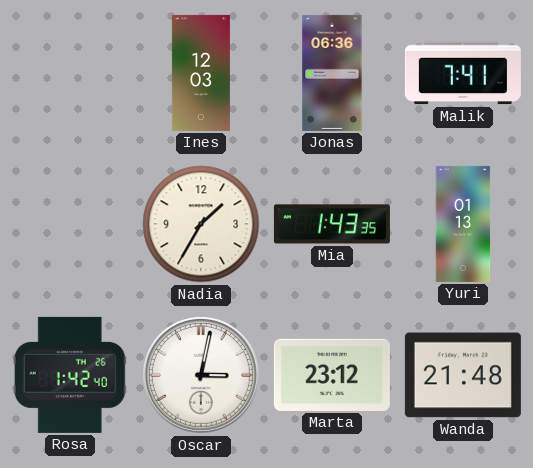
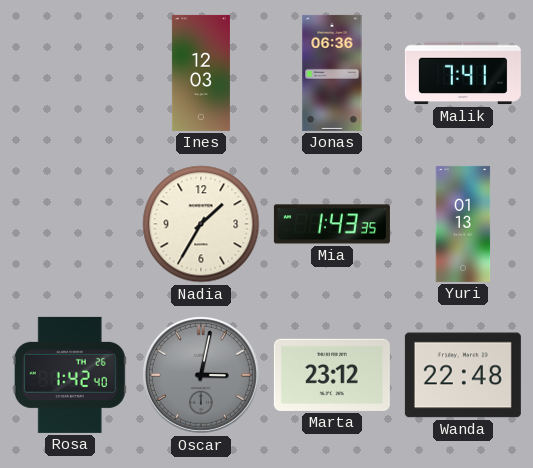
Oscar dial: white -> grey
Wanda: 21:48 -> 22:48
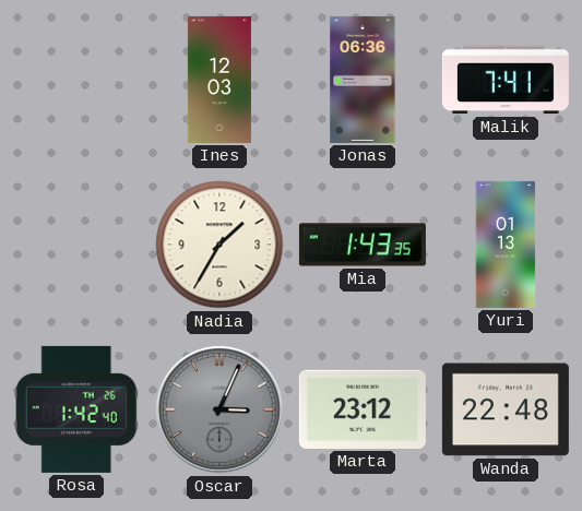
Oscar: 3:02 -> 3:04
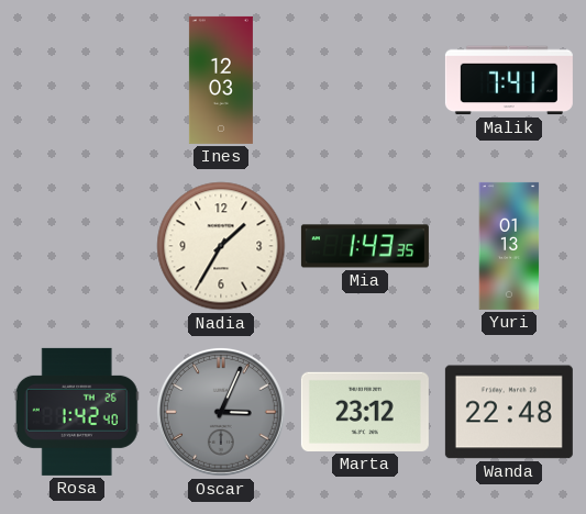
Jonas: 06:36 -> none
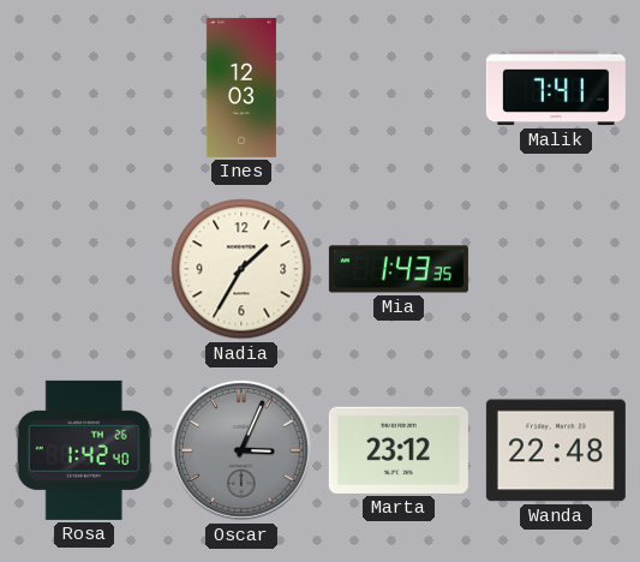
Yuri: 01:13 -> none
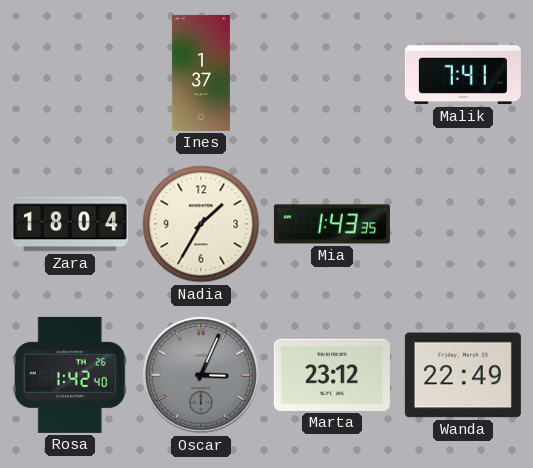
Ines: 12:03 -> 1:37
Zara: none -> 18:04
Wanda: 22:48 -> 22:49
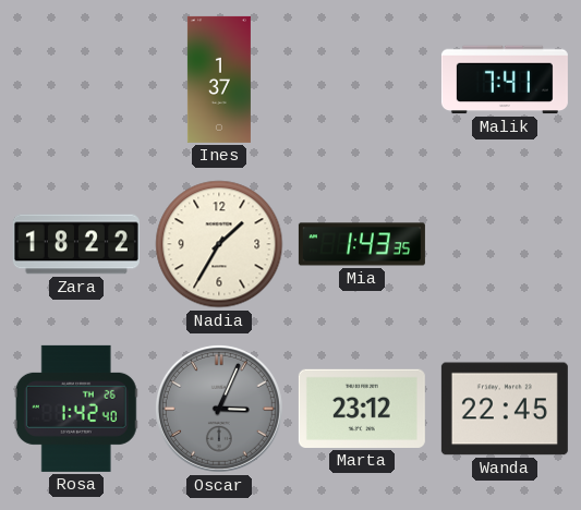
Zara: 18:04 -> 18:22
Wanda: 22:49 -> 22:45
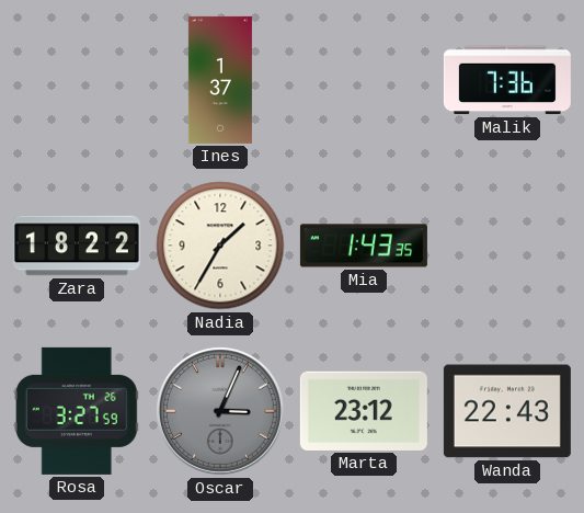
Malik: 7:41 -> 7:36
Rosa: 1:42 -> 3:27
Wanda: 22:45 -> 22:43
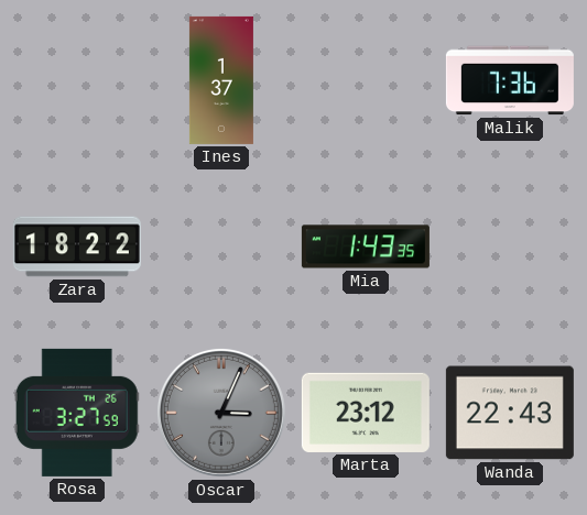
Nadia: 1:35 -> none
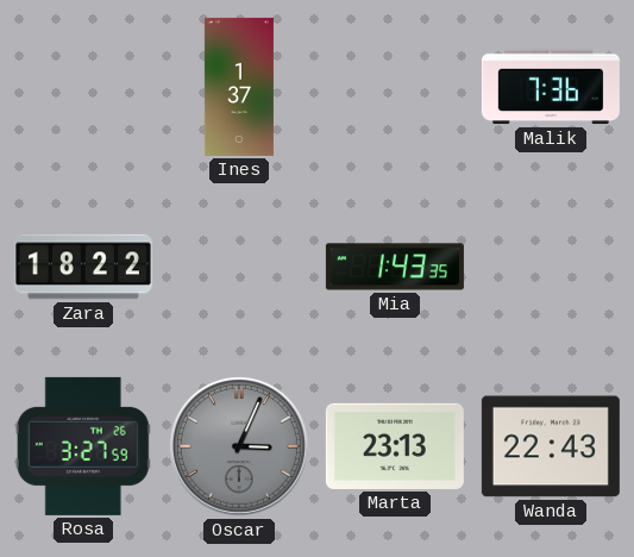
Marta: 23:12 -> 23:13
